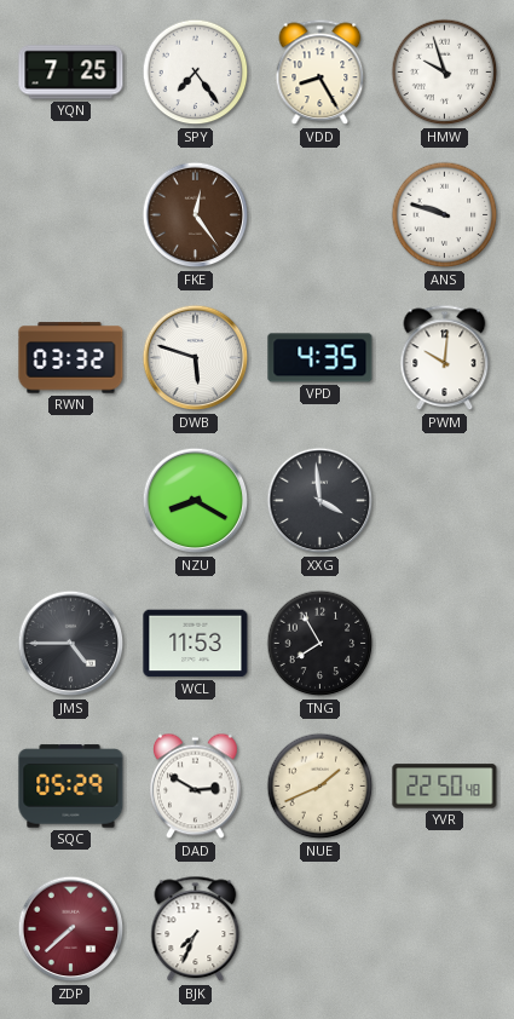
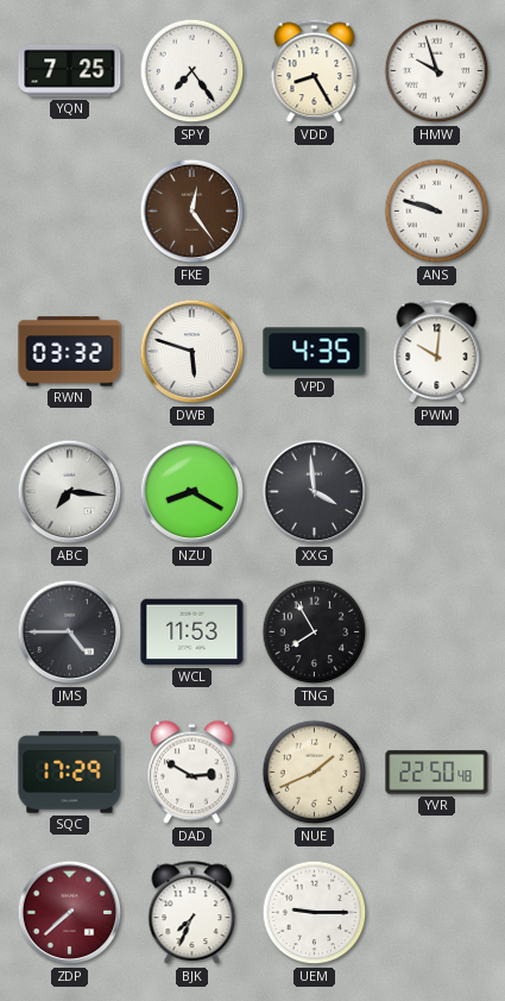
ABC: none -> 7:16
SQC: 05:29 -> 17:29
UEM: none -> 9:15
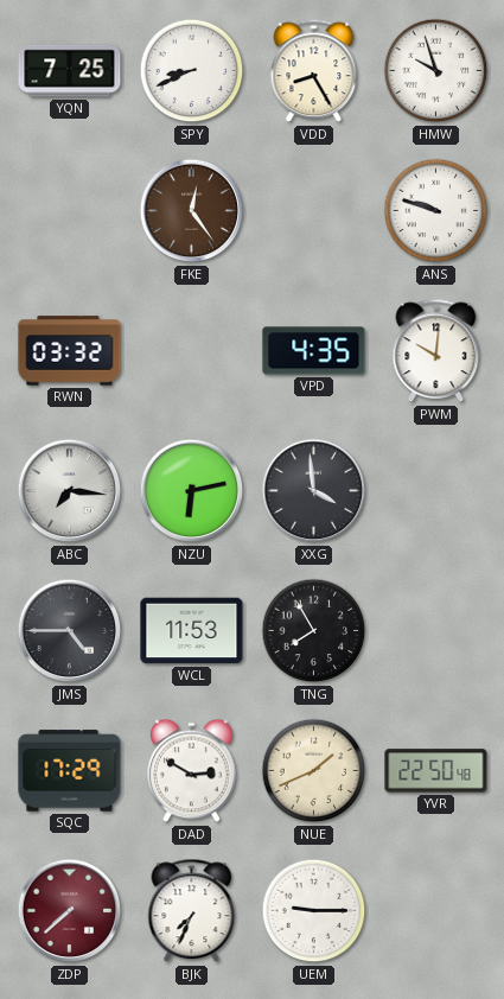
SPY: 7:24 -> 8:41
DWB: 5:48 -> none
NZU: 8:20 -> 6:13
